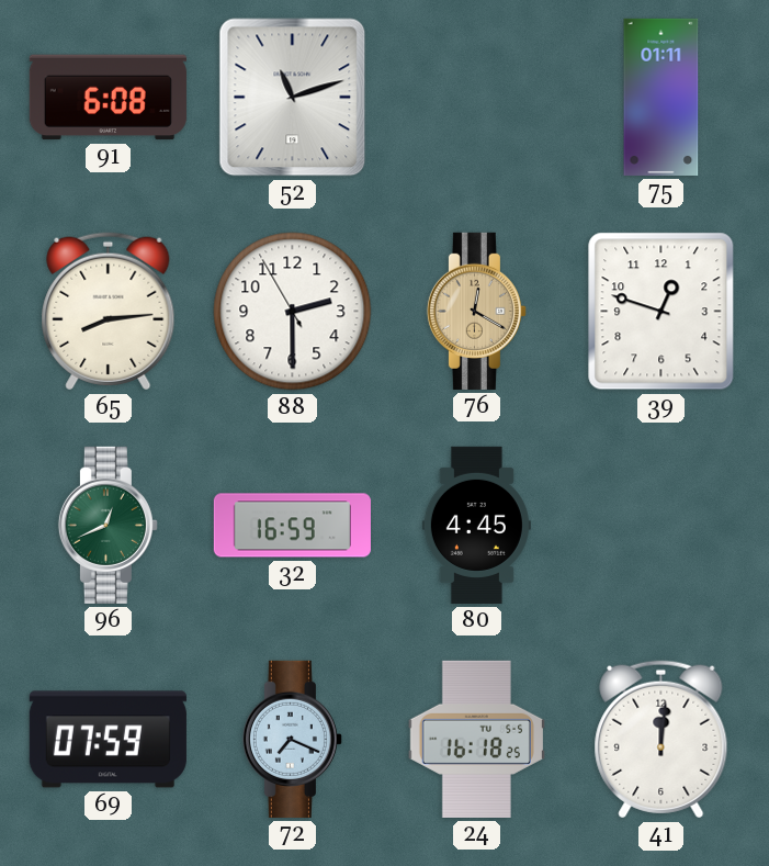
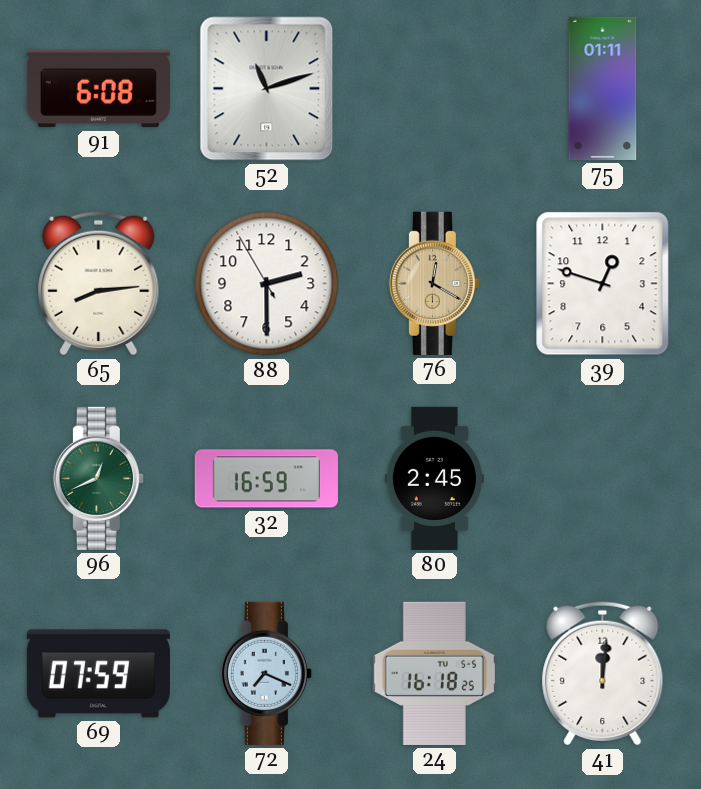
80: 4:45 -> 2:45
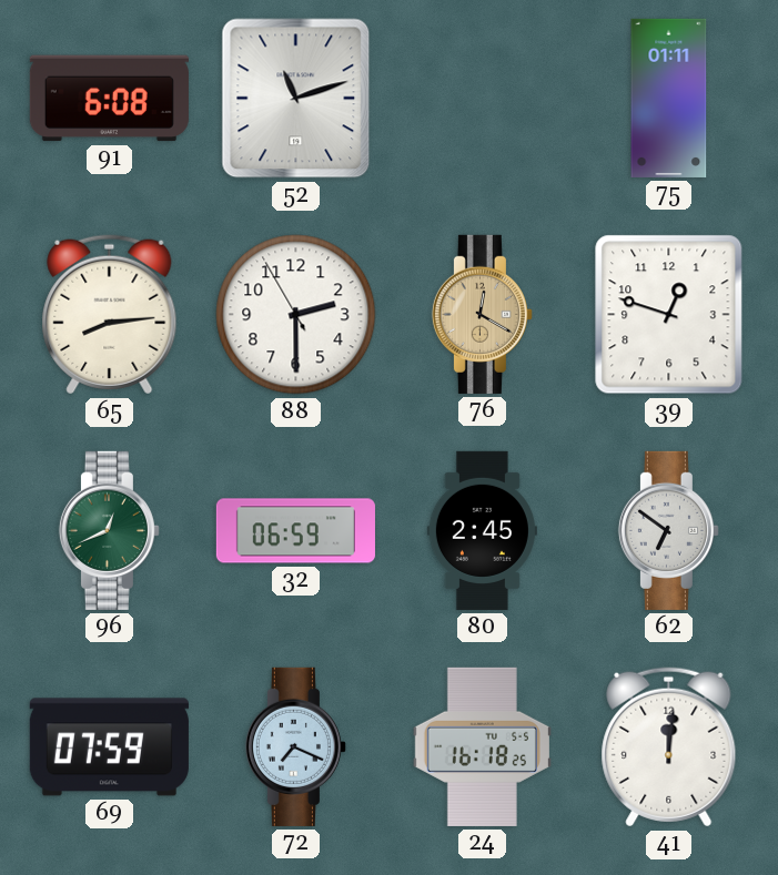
32: 16:59 -> 06:59
62: none -> 6:51
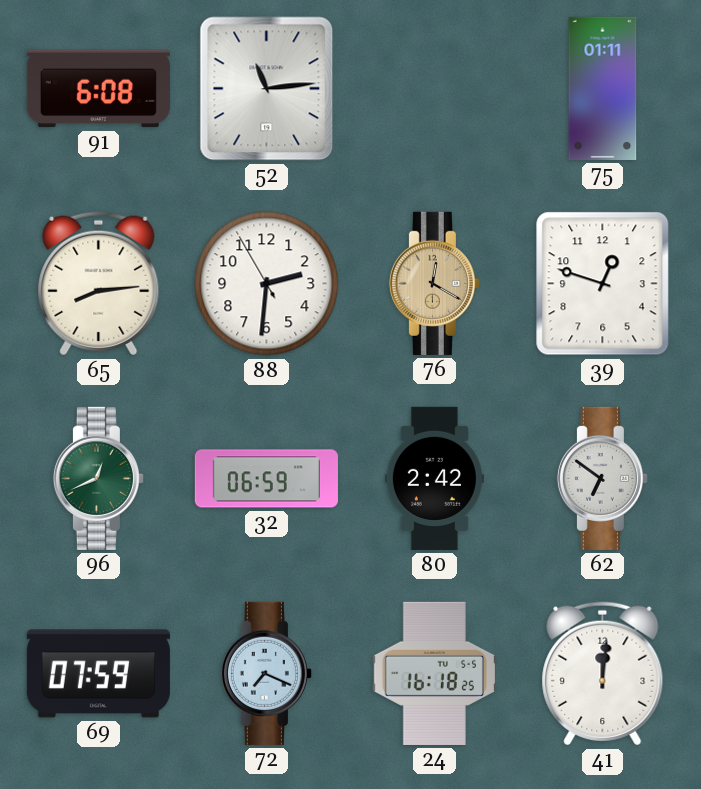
52: 11:12 -> 11:14
88: 2:29 -> 2:30
80: 2:45 -> 2:42
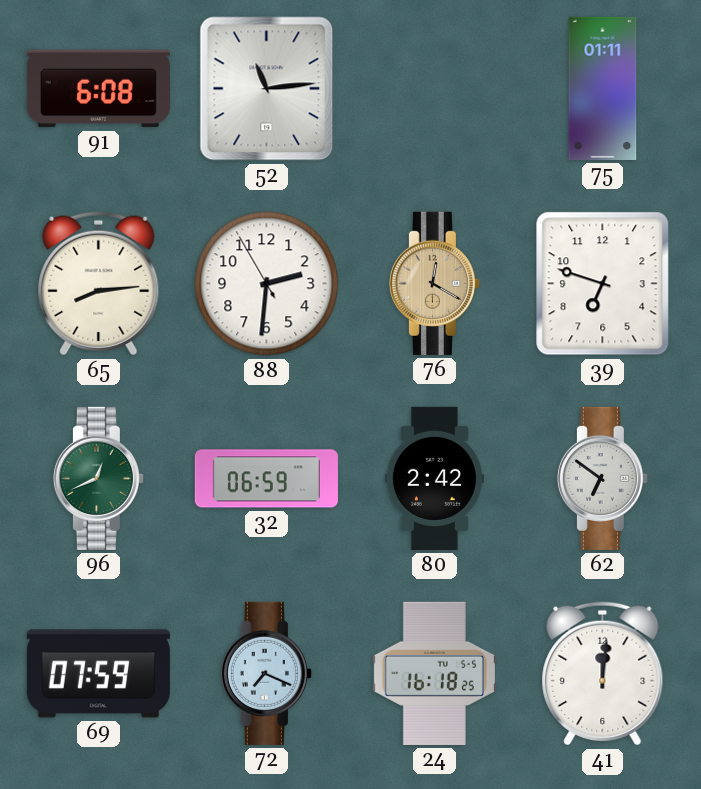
39: 12:48 -> 6:48
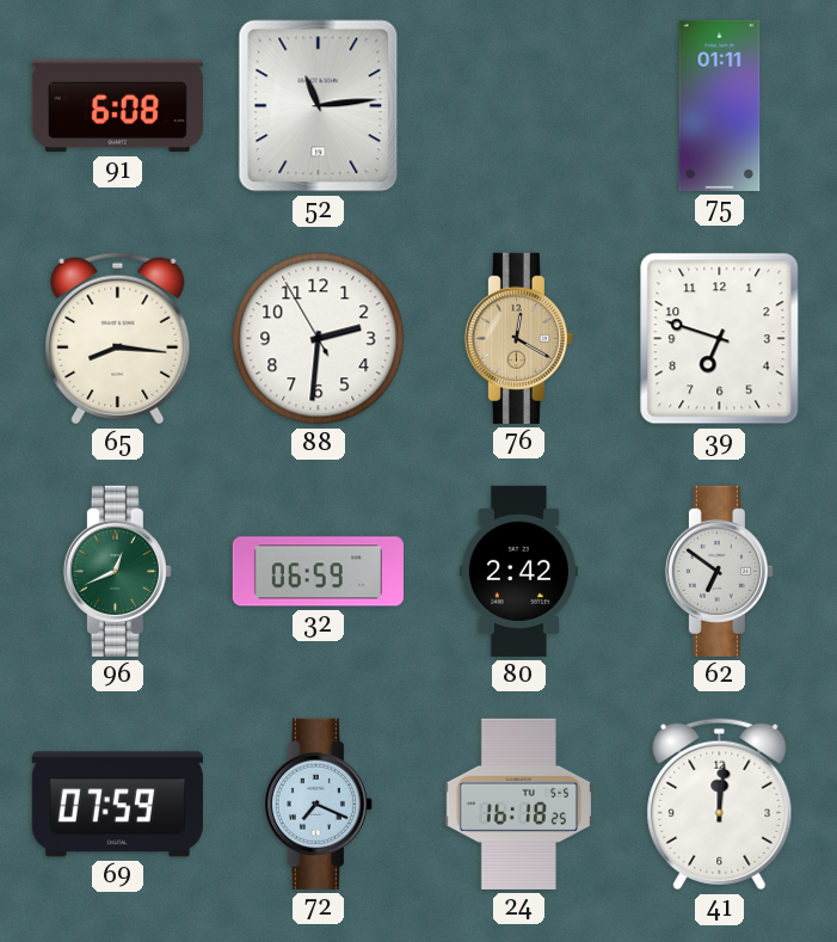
65: 8:14 -> 8:16
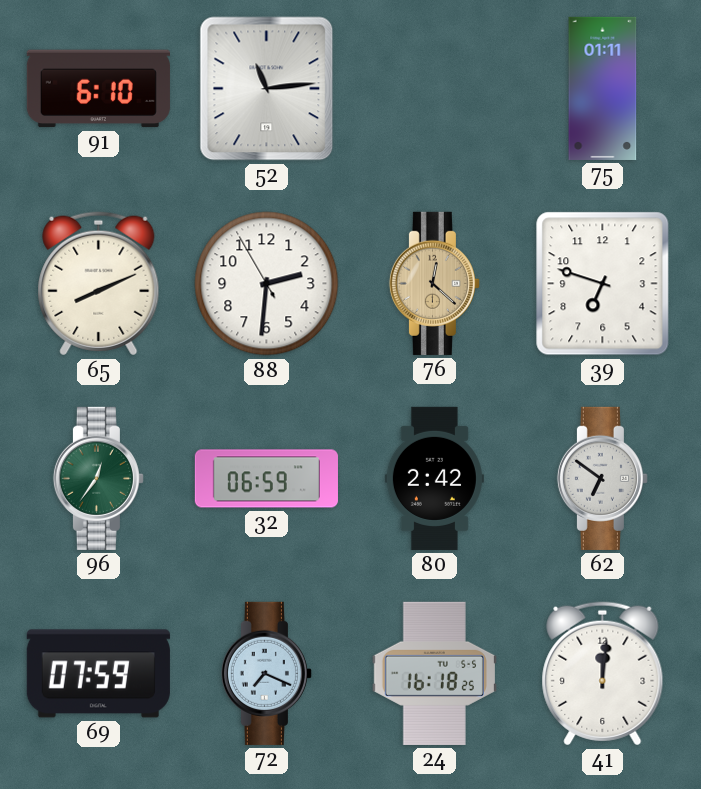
91: 6:08 -> 6:10
65: 8:16 -> 8:11
76: 12:20 -> 12:22
96: 12:41 -> 12:36
